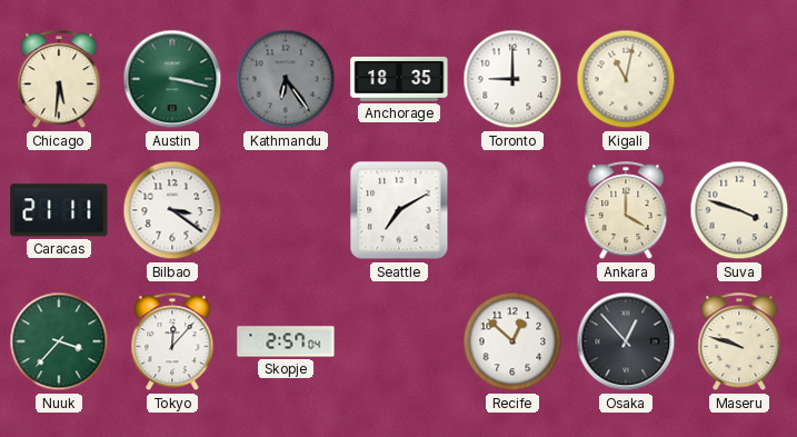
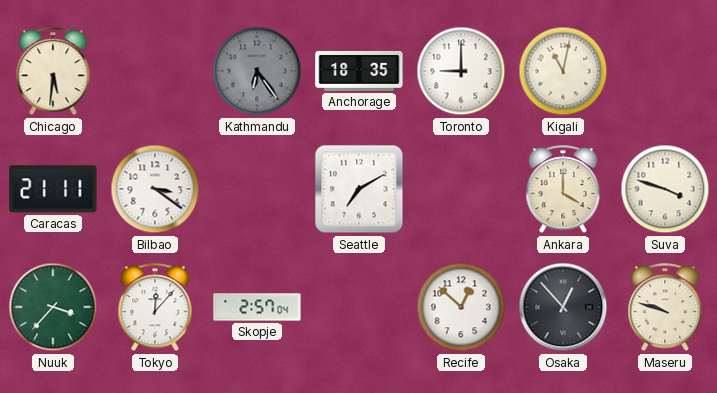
Austin: 3:17 -> none
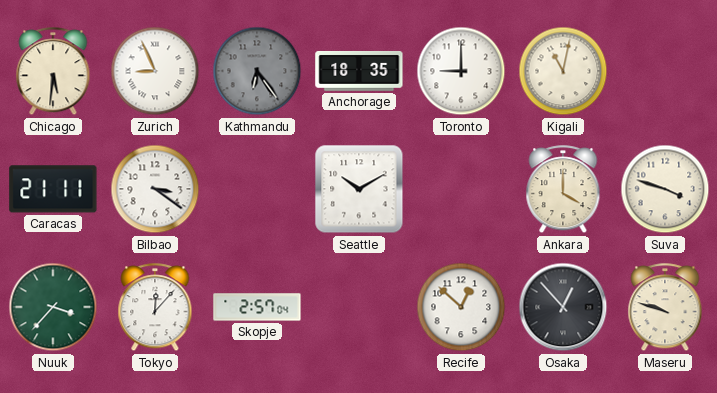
Zurich: none -> 8:56
Seattle: 7:10 -> 10:10
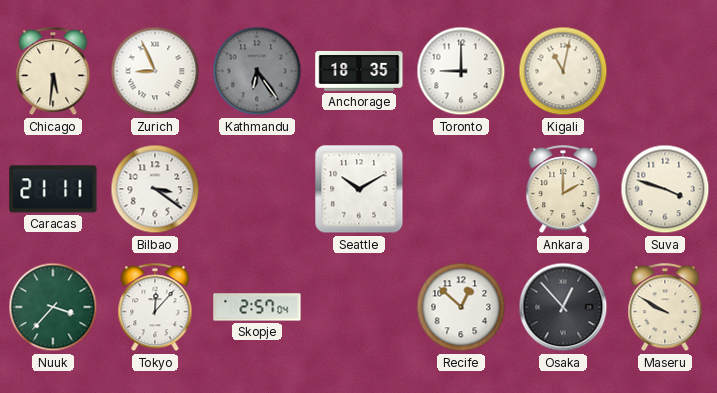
Ankara: 4:00 -> 2:00
Maseru: 9:48 -> 9:50
